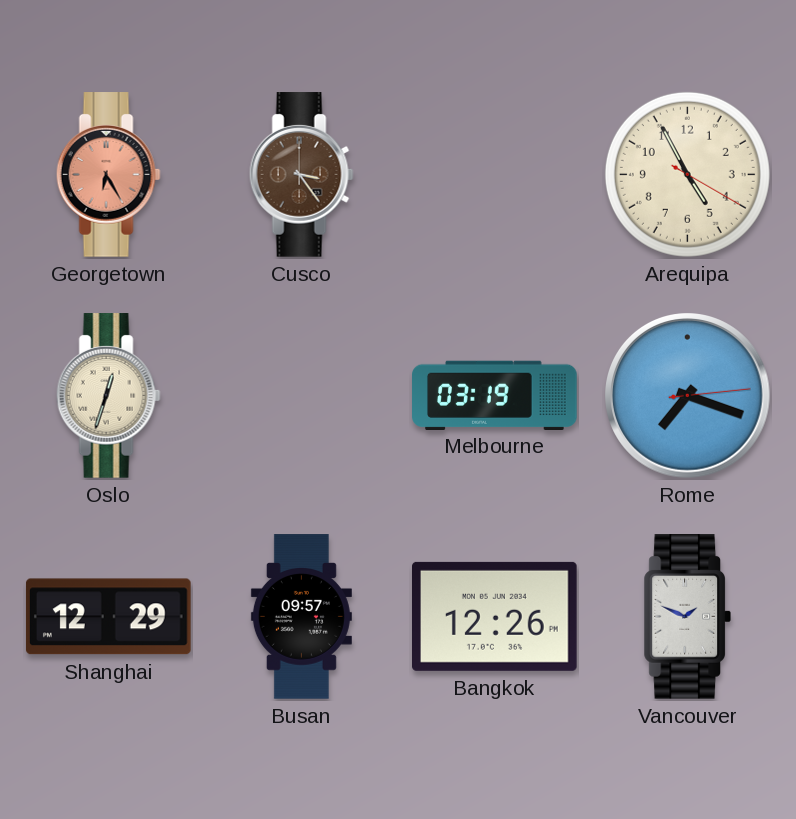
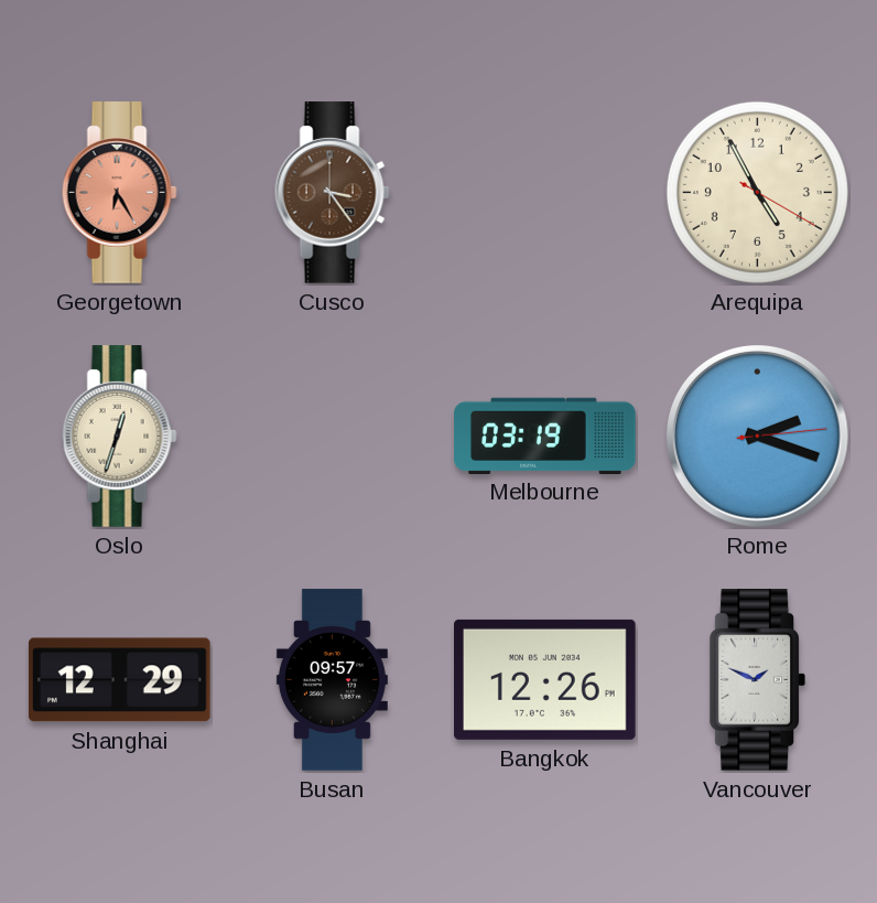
Rome: 7:18 -> 2:18
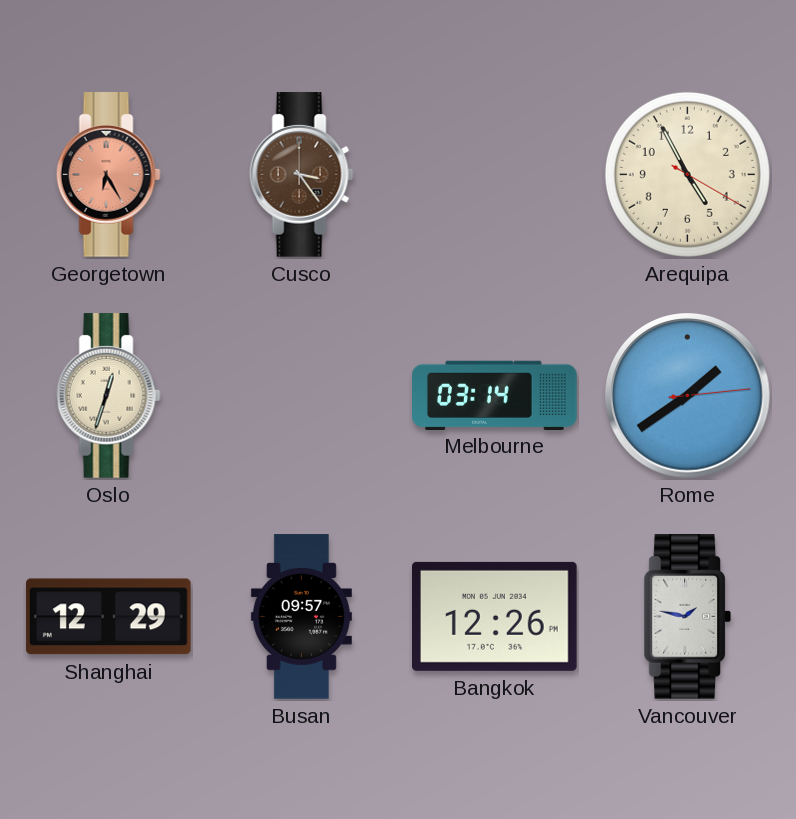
Melbourne: 03:19 -> 03:14
Rome: 2:18 -> 1:39
Vancouver: 1:49 -> 1:47
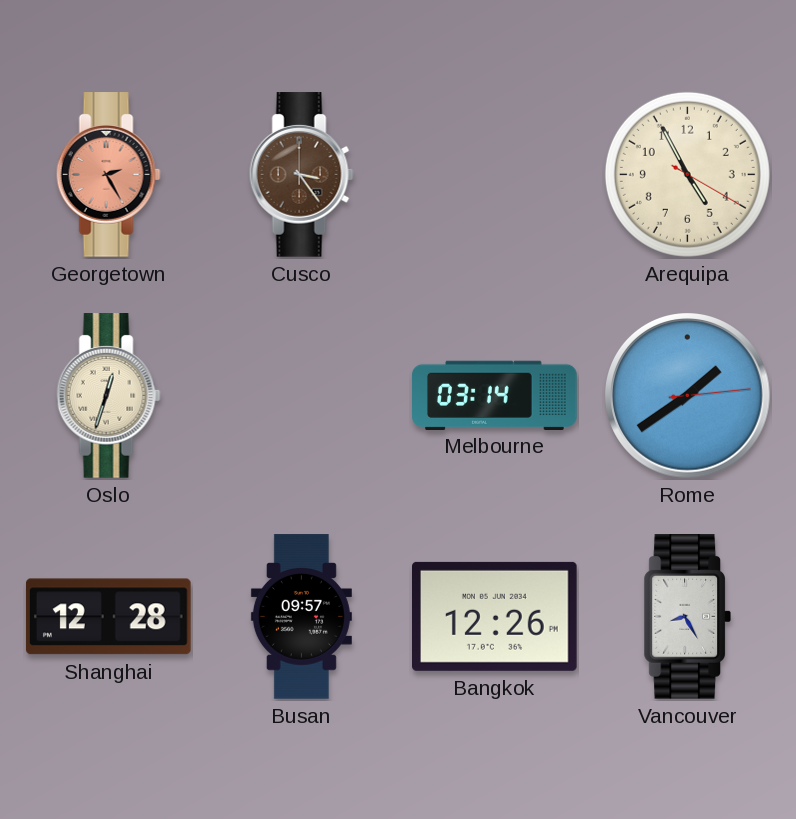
Georgetown: 6:25 -> 2:25
Shanghai: 12:29 -> 12:28
Vancouver: 1:47 -> 8:25
